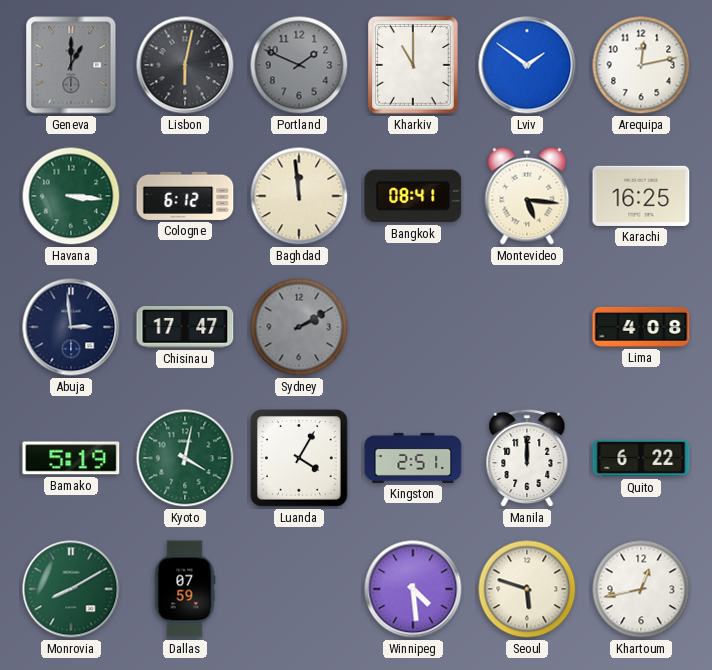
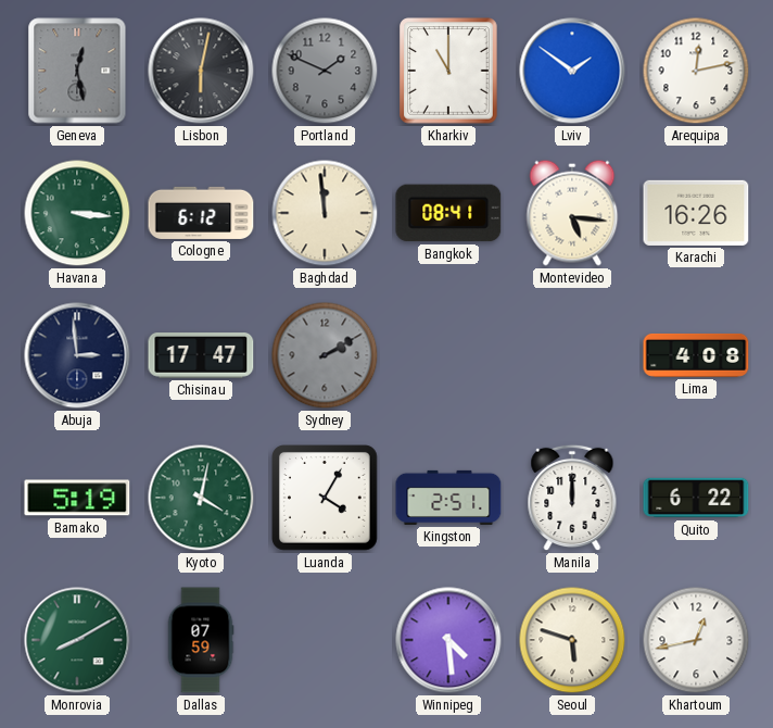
Geneva: 1:00 -> 12:28
Karachi: 16:25 -> 16:26
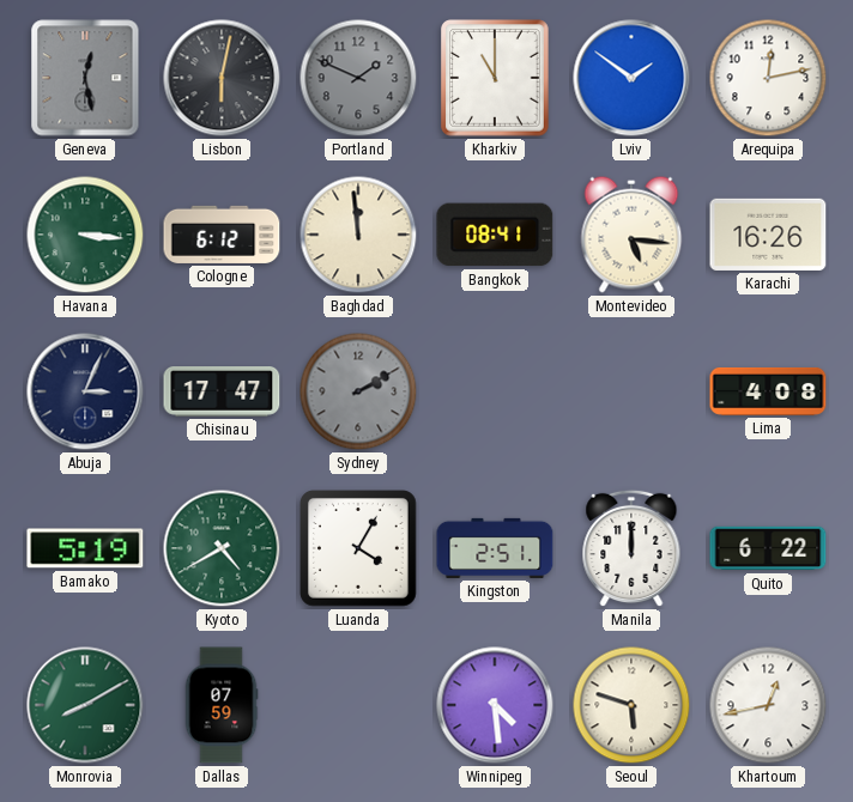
Abuja: 2:59 -> 3:04
Kyoto: 4:02 -> 4:40
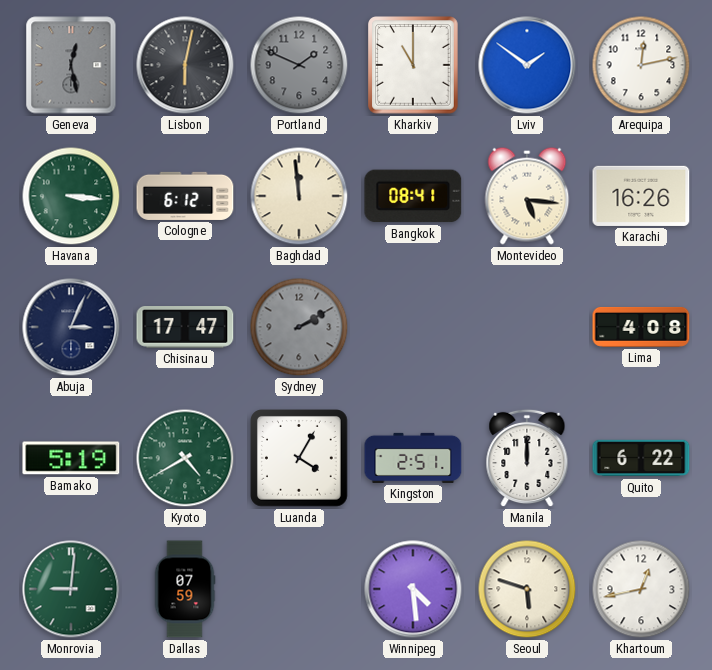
Monrovia: 8:10 -> 9:01
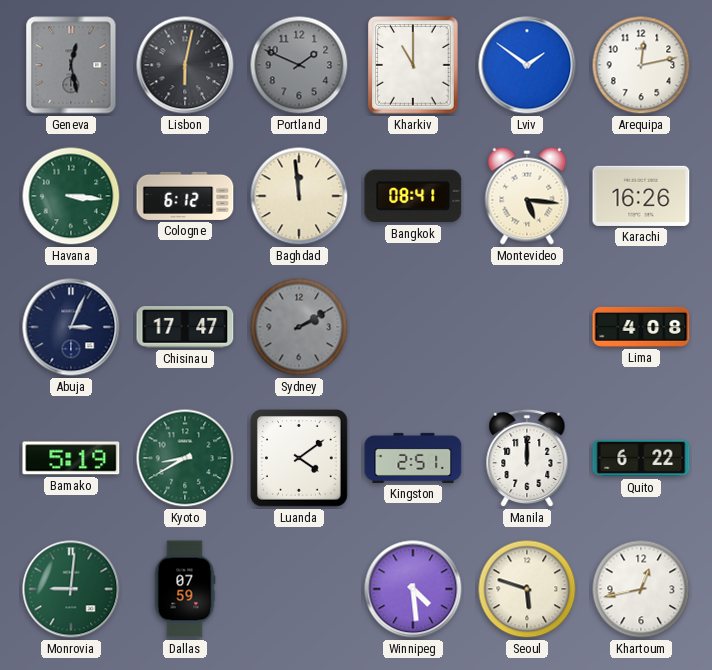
Kyoto: 4:40 -> 8:40
Luanda: 4:05 -> 4:09
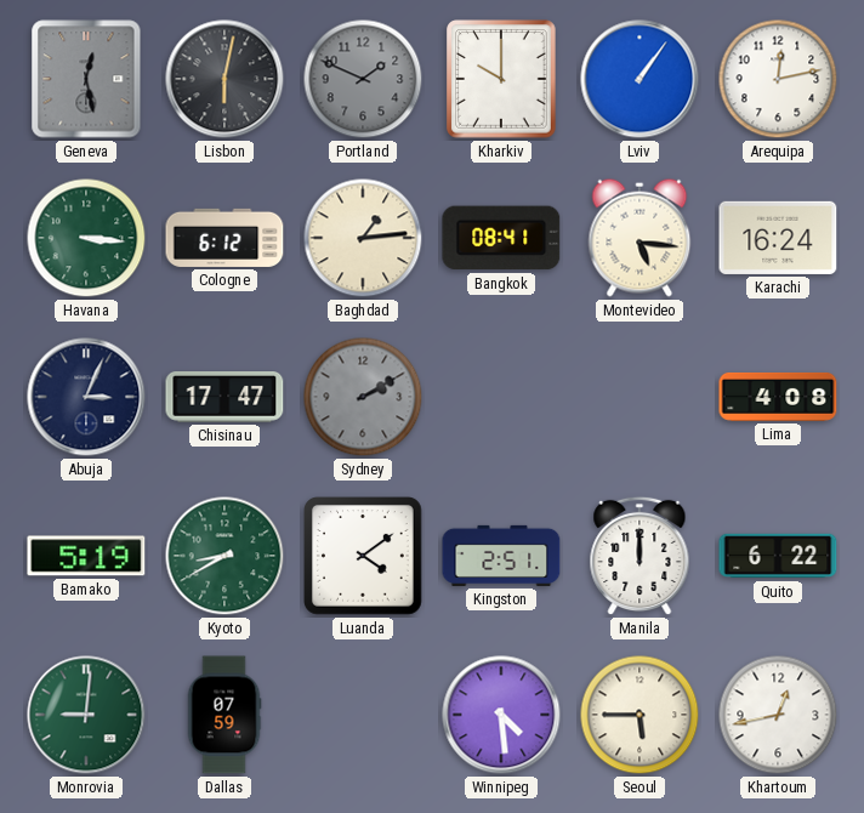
Kharkiv: 11:00 -> 10:00
Lviv: 1:51 -> 1:06
Baghdad: 11:59 -> 1:14
Karachi: 16:26 -> 16:24
Seoul: 5:48 -> 5:45
